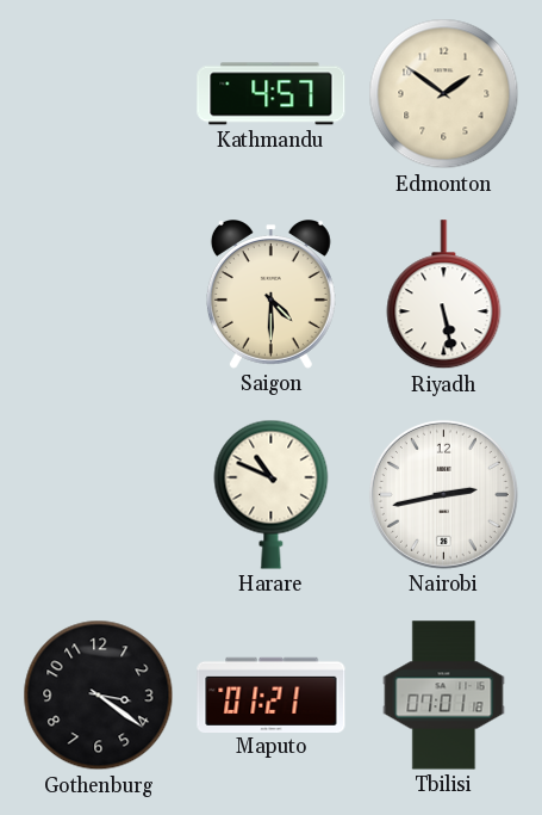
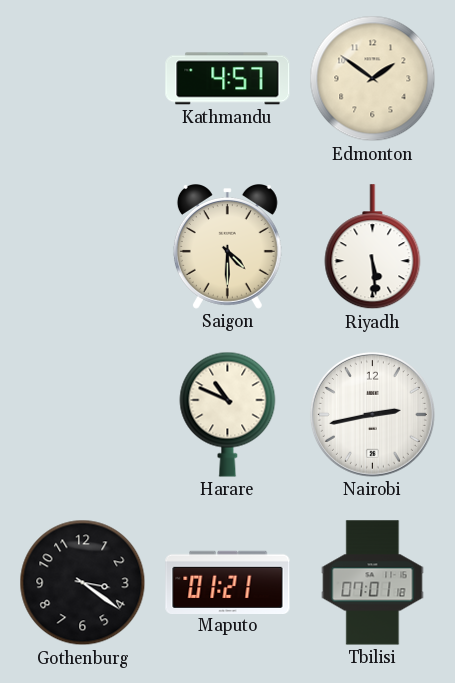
Riyadh: 5:28 -> 5:29
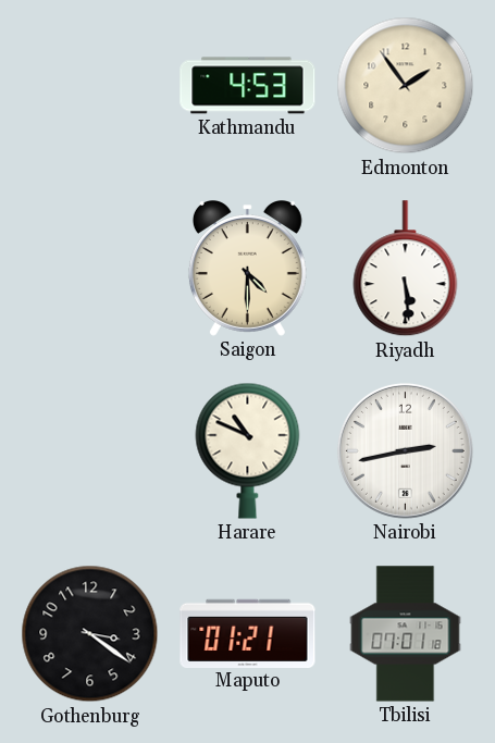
Kathmandu: 4:57 -> 4:53
Edmonton: 1:51 -> 1:54
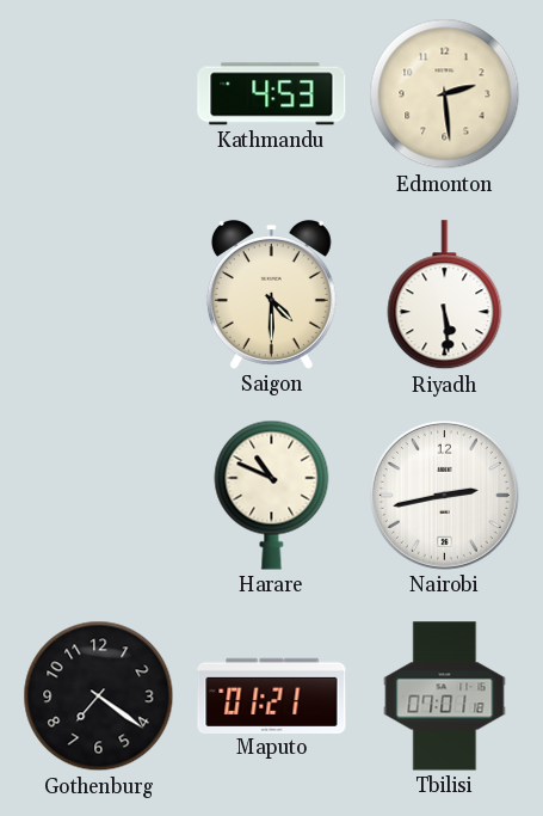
Edmonton: 1:54 -> 2:29
Gothenburg: 3:21 -> 7:21
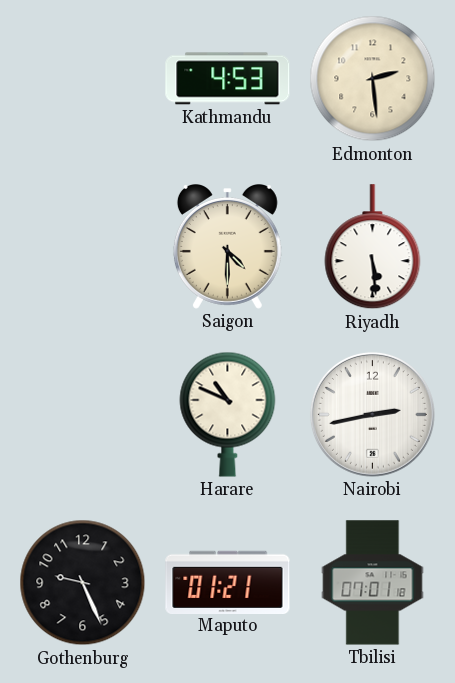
Gothenburg: 7:21 -> 9:26
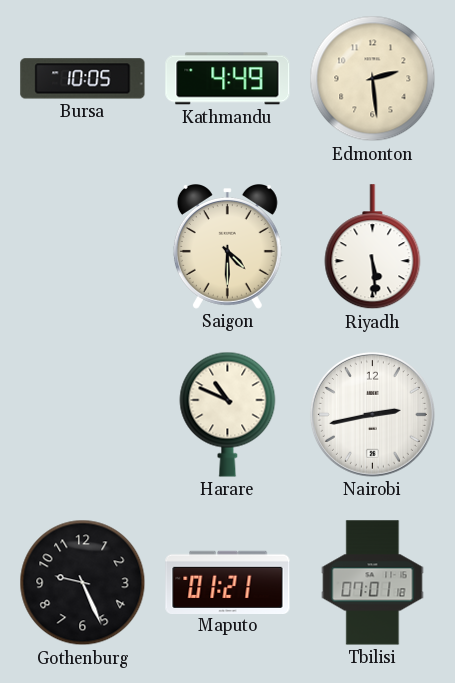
Bursa: none -> 10:05
Kathmandu: 4:53 -> 4:49
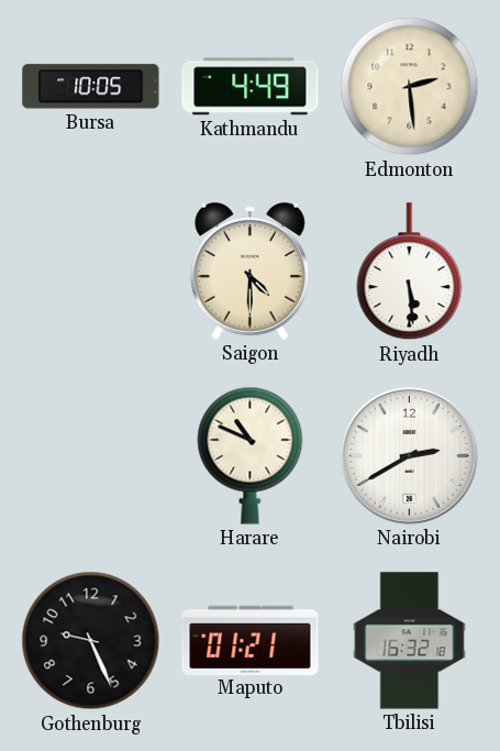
Nairobi: 2:43 -> 2:40
Tbilisi: 07:01 -> 16:32
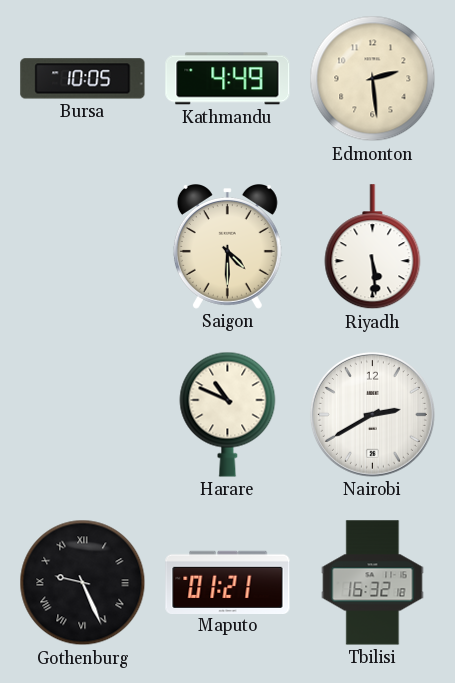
Gothenburg numerals: Arabic -> Roman
